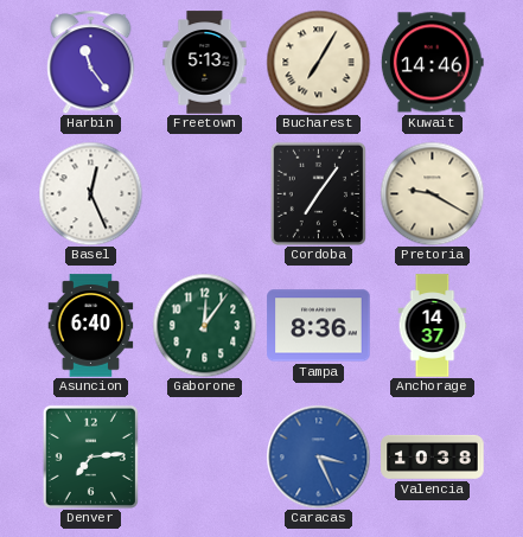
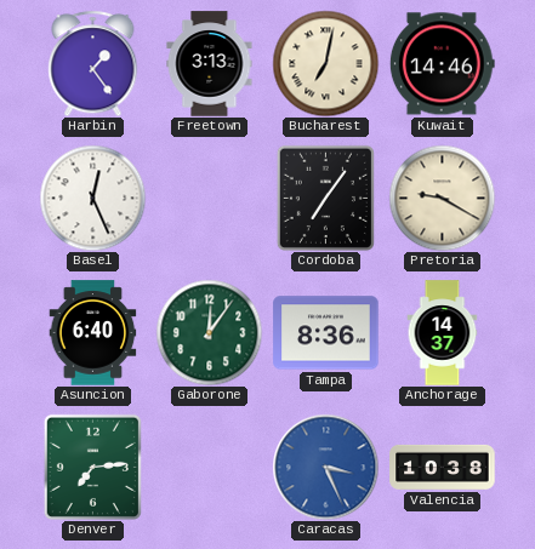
Harbin: 11:24 -> 1:24
Freetown: 5:13 -> 3:13
Bucharest: 7:05 -> 7:02
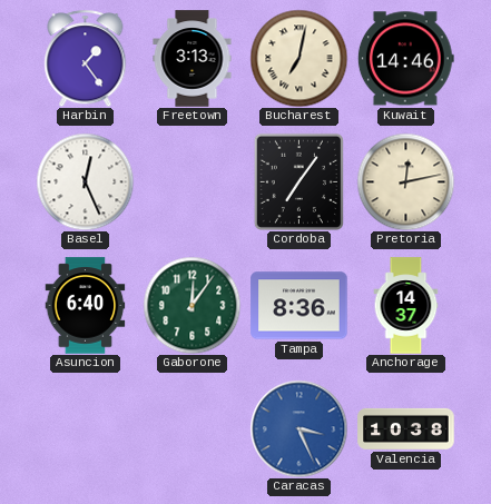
Pretoria: 9:20 -> 12:13
Denver: 7:14 -> none
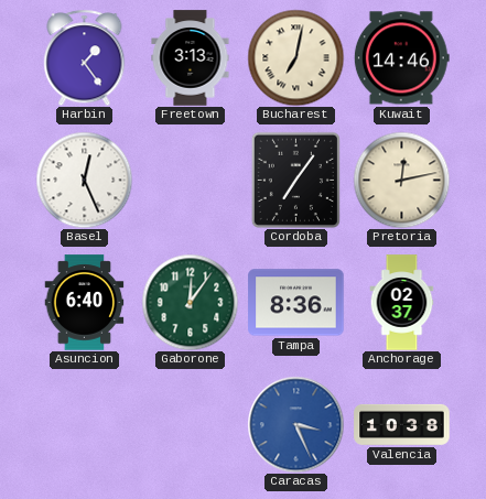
Anchorage: 14:37 -> 02:37
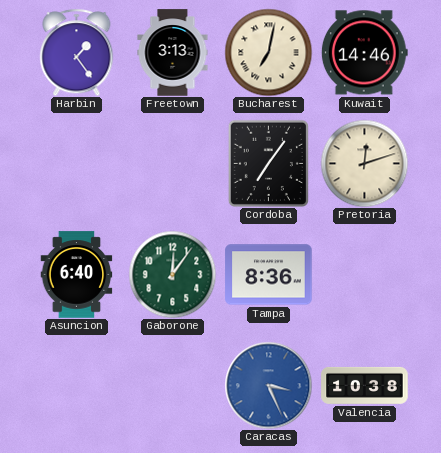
Basel: 12:26 -> none
Pretoria: 12:13 -> 12:12
Anchorage: 02:37 -> none
